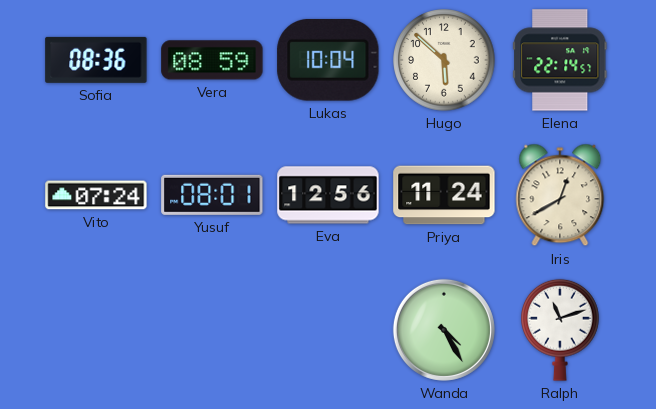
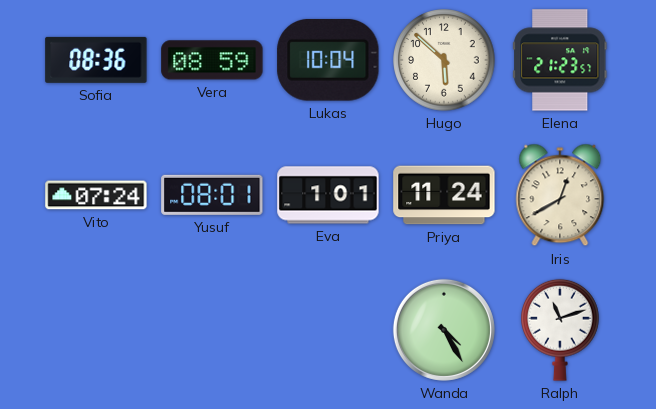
Elena: 22:14 -> 21:23
Eva: 12:56 -> 1:01
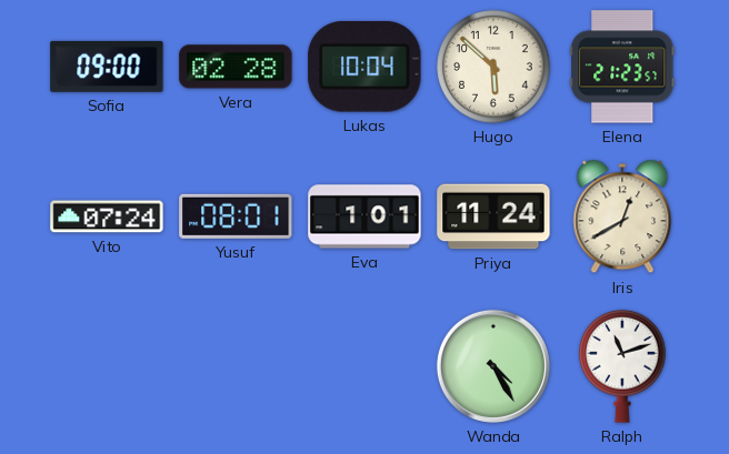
Sofia: 08:36 -> 09:00
Vera: 08:59 -> 02:28
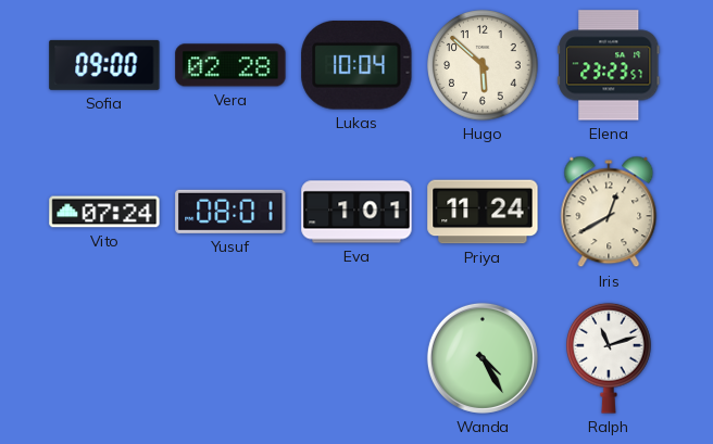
Elena: 21:23 -> 23:23
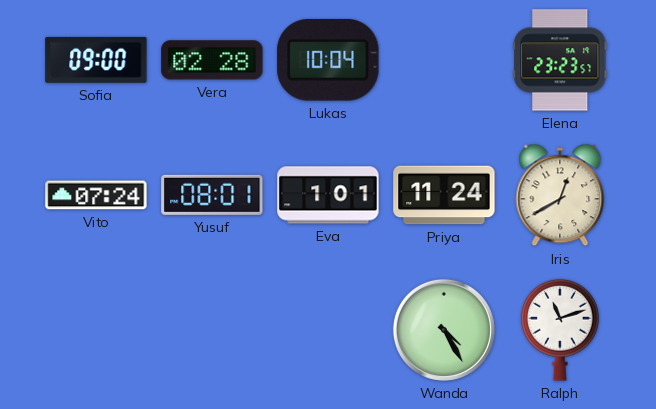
Hugo: 5:52 -> none
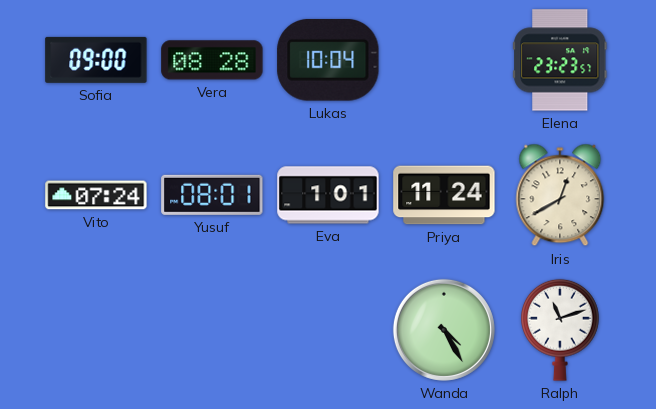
Vera: 02:28 -> 08:28
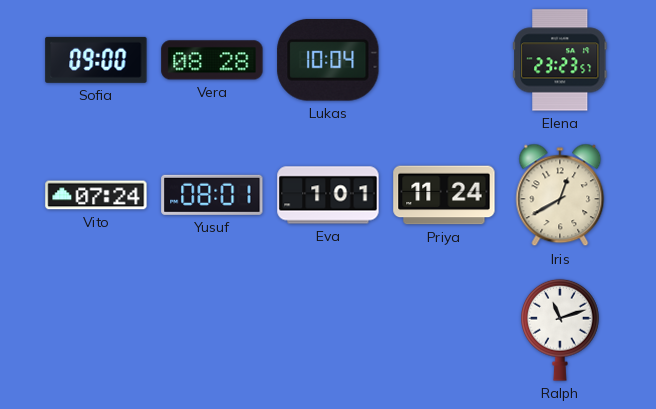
Wanda: 4:25 -> none
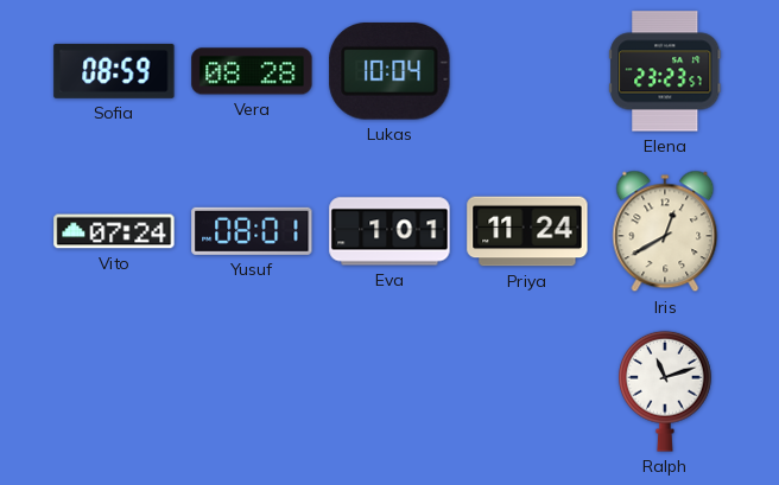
Sofia: 09:00 -> 08:59
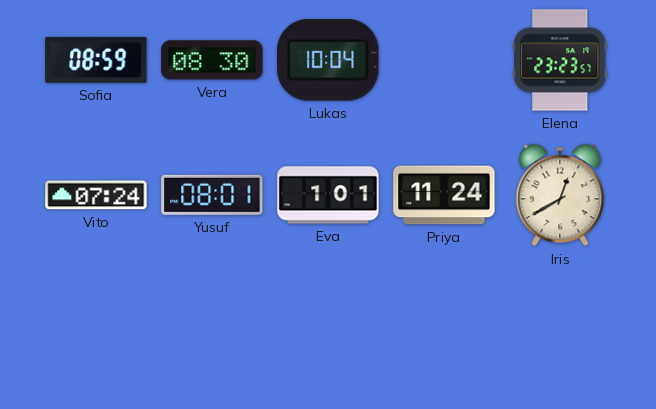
Vera: 08:28 -> 08:30
Ralph: 11:12 -> none
